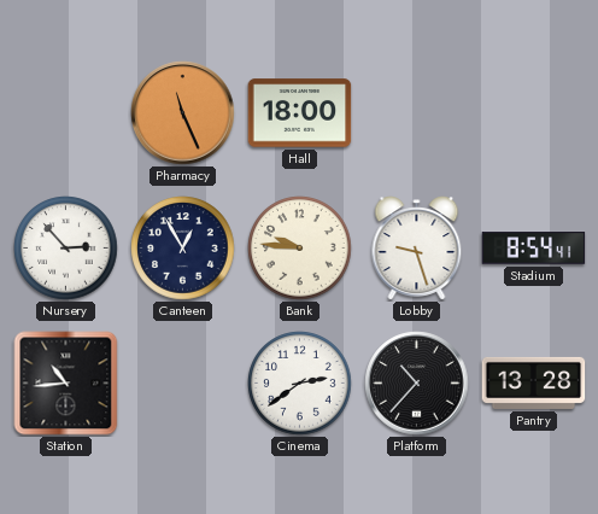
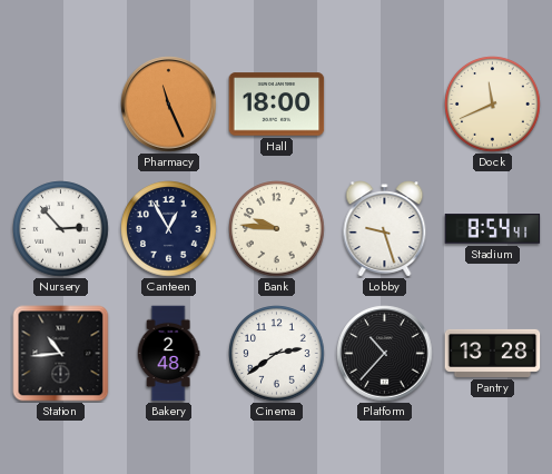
Dock: none -> 11:41
Bakery: none -> 2:48
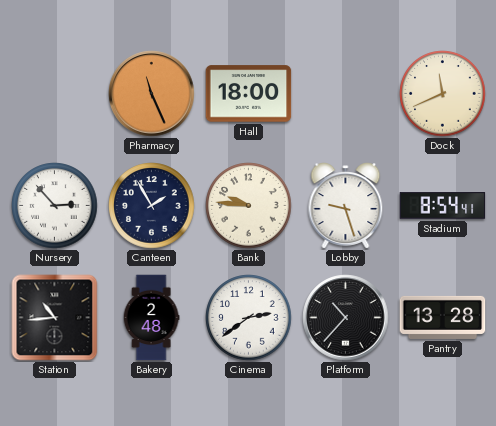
Canteen: 12:55 -> 1:55
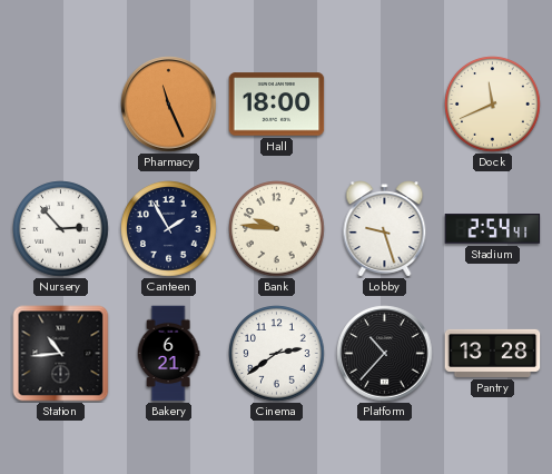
Stadium: 8:54 -> 2:54
Bakery: 2:48 -> 6:21
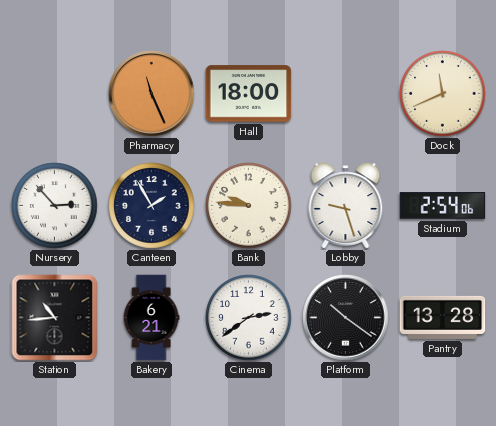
Stadium: 2:54:41 -> 2:54:06
Platform: 10:37 -> 10:21
